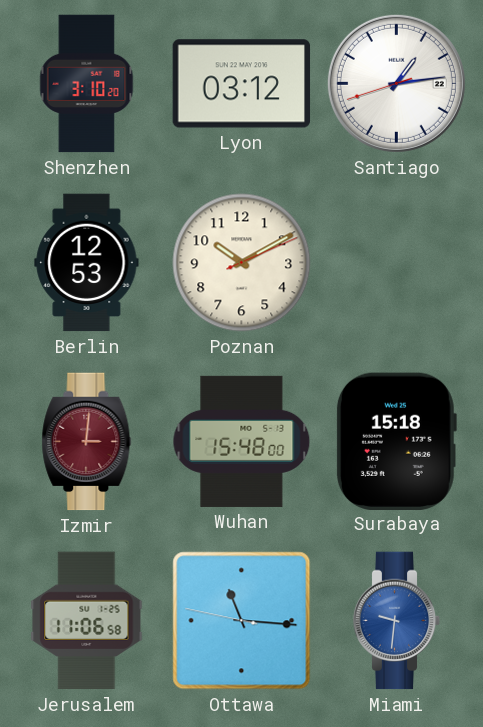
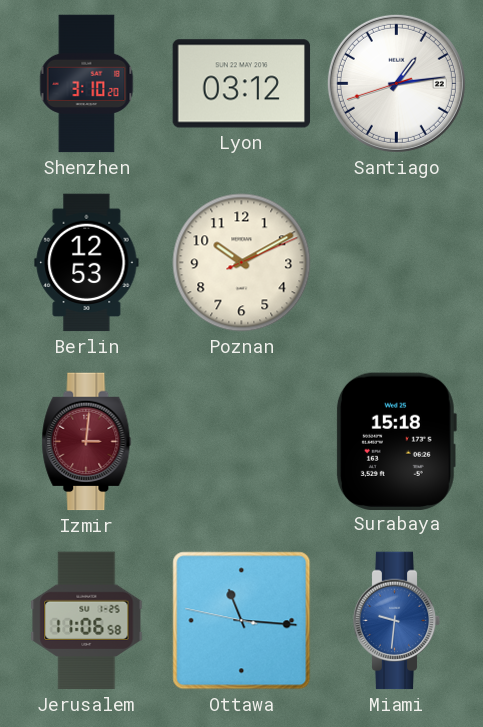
Wuhan: 15:48 -> none
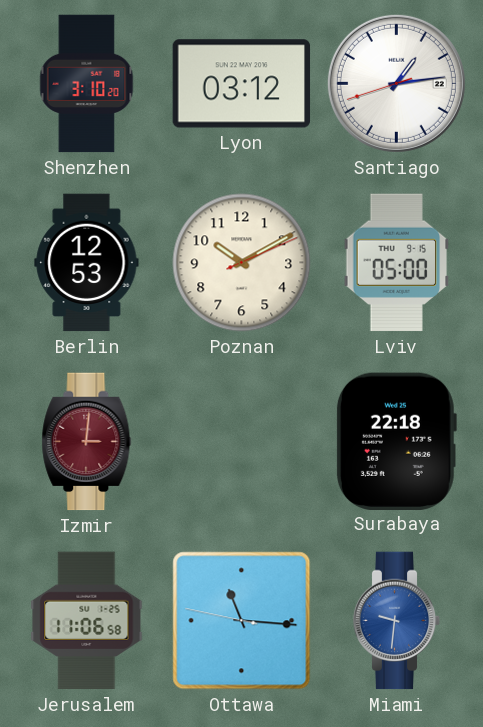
Lviv: none -> 05:00
Surabaya: 15:18 -> 22:18
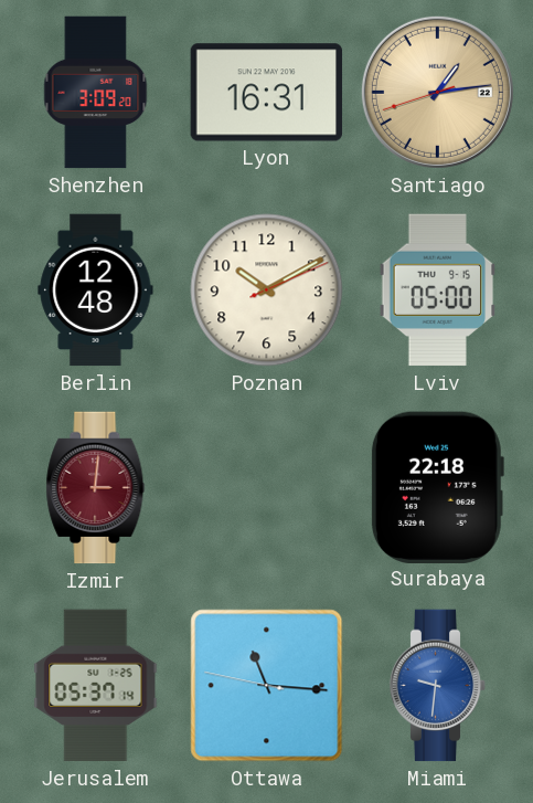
Shenzhen: 3:10 -> 3:09
Lyon: 03:12 -> 16:31
Santiago dial: white -> champagne
Berlin: 12:53 -> 12:48
Jerusalem: 11:06 -> 05:37
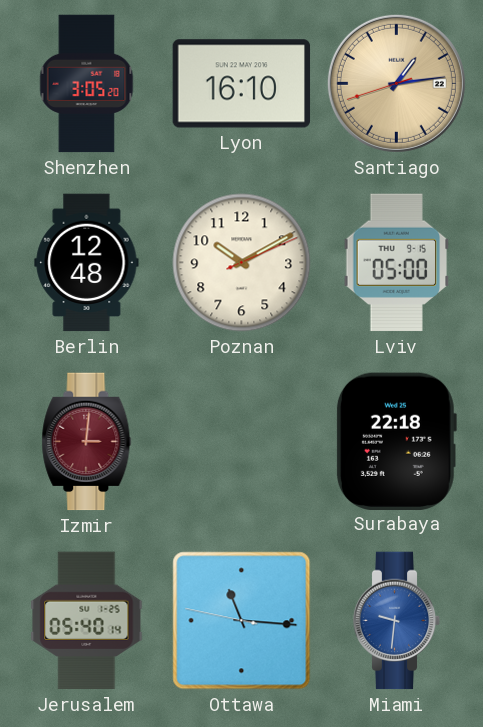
Shenzhen: 3:09 -> 3:05
Lyon: 16:31 -> 16:10
Jerusalem: 05:37 -> 05:40
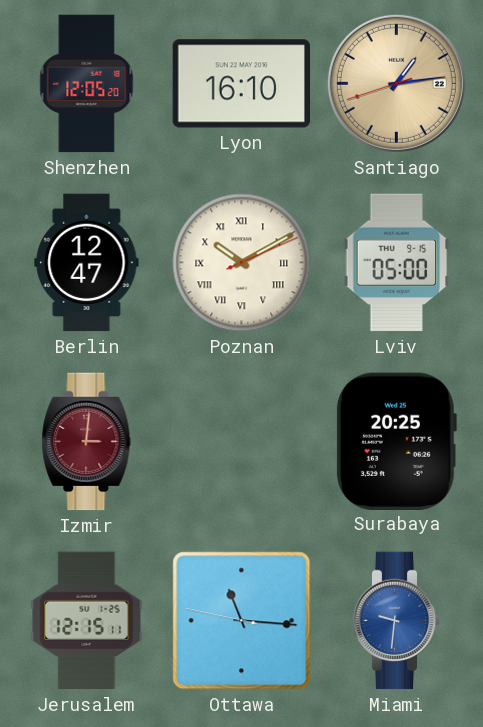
Shenzhen: 3:05 -> 12:05
Berlin: 12:48 -> 12:47
Poznan numerals: Arabic -> Roman
Surabaya: 22:18 -> 20:25
Jerusalem: 05:40 -> 12:15
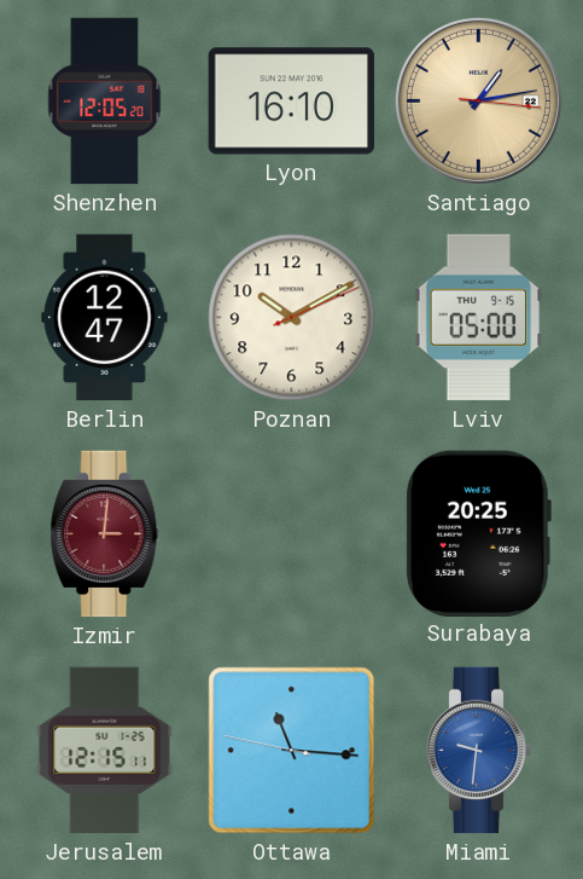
Santiago: 1:13:42 -> 1:13:16
Poznan numerals: Roman -> Arabic
